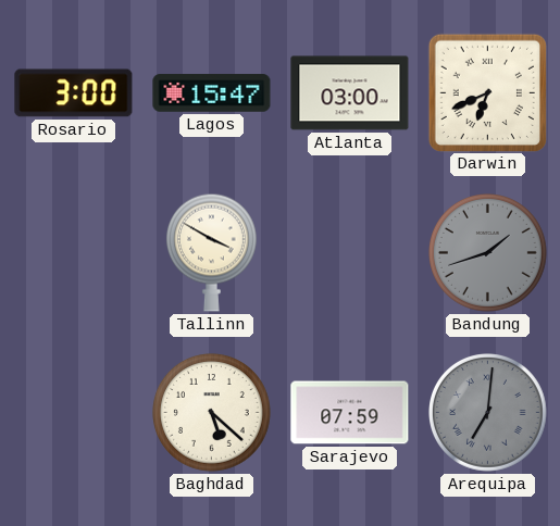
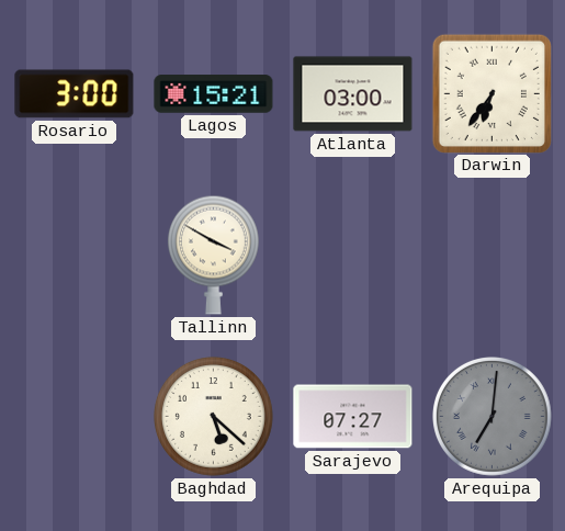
Lagos: 15:47 -> 15:21
Darwin: 6:41 -> 6:36
Bandung: 1:42 -> none
Sarajevo: 07:59 -> 07:27
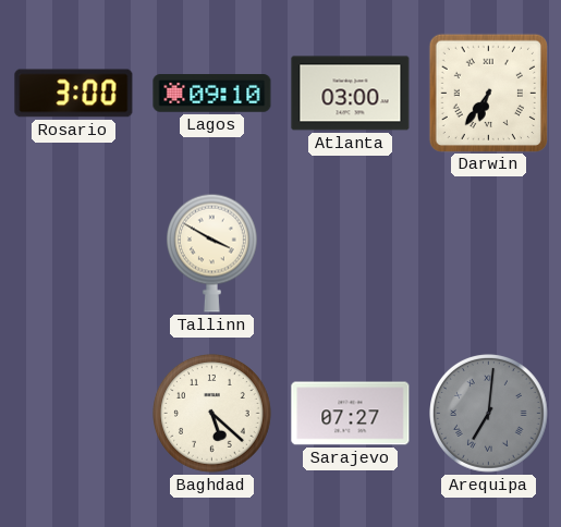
Lagos: 15:21 -> 09:10
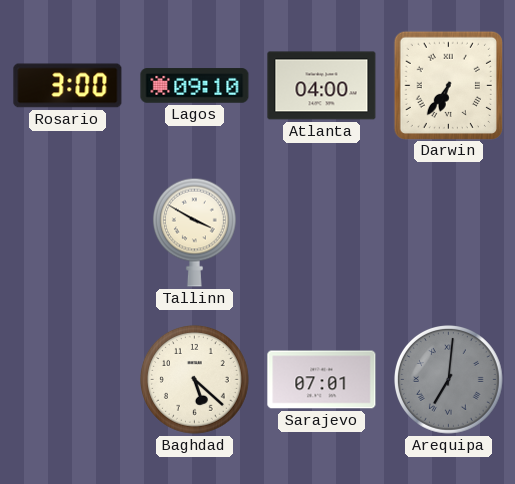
Atlanta: 03:00 -> 04:00
Sarajevo: 07:27 -> 07:01
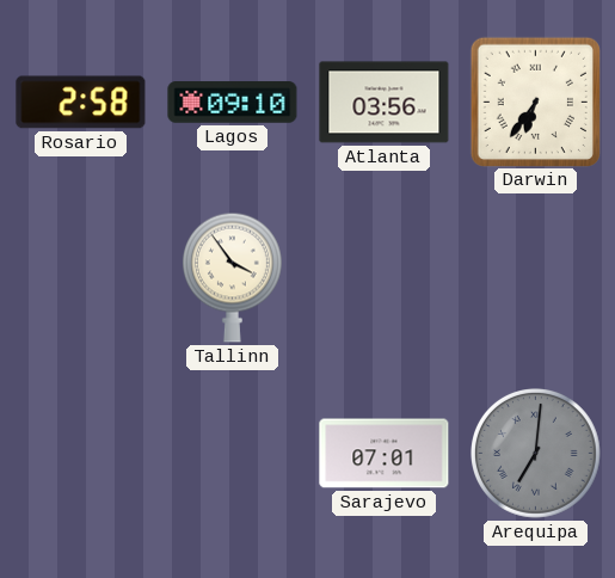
Rosario: 3:00 -> 2:58
Atlanta: 04:00 -> 03:56
Tallinn: 3:50 -> 3:54
Baghdad: 5:22 -> none
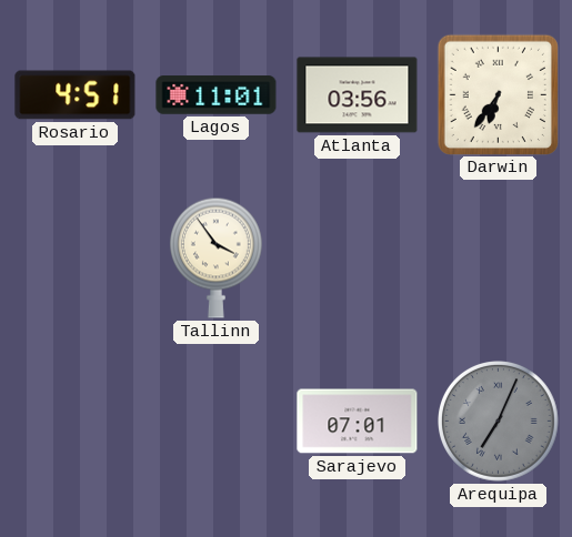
Rosario: 2:58 -> 4:51
Lagos: 09:10 -> 11:01
Arequipa: 7:01 -> 7:04
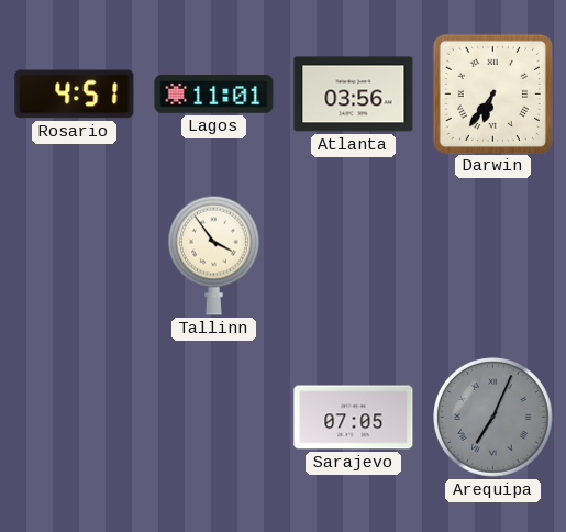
Sarajevo: 07:01 -> 07:05
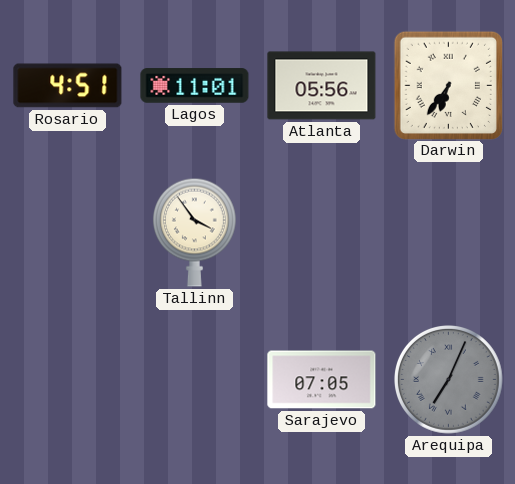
Atlanta: 03:56 -> 05:56
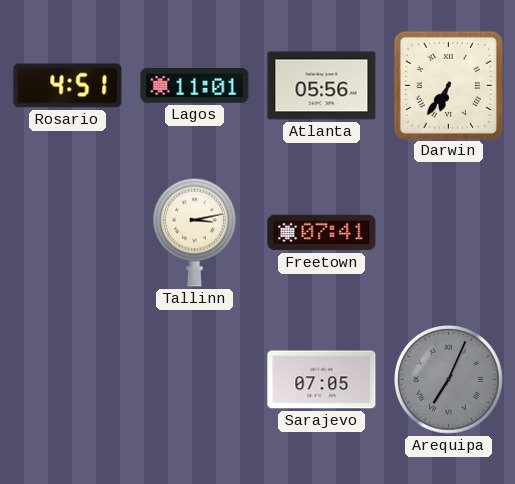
Tallinn: 3:54 -> 3:13
Freetown: none -> 07:41
